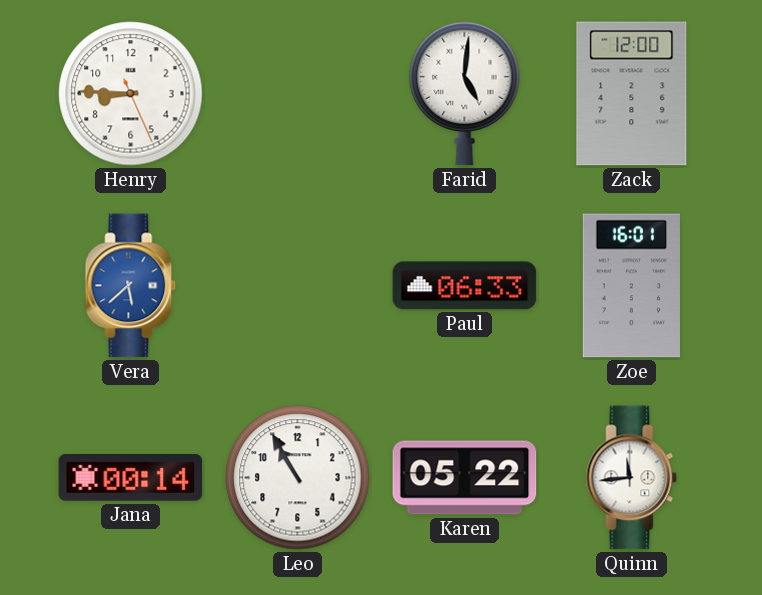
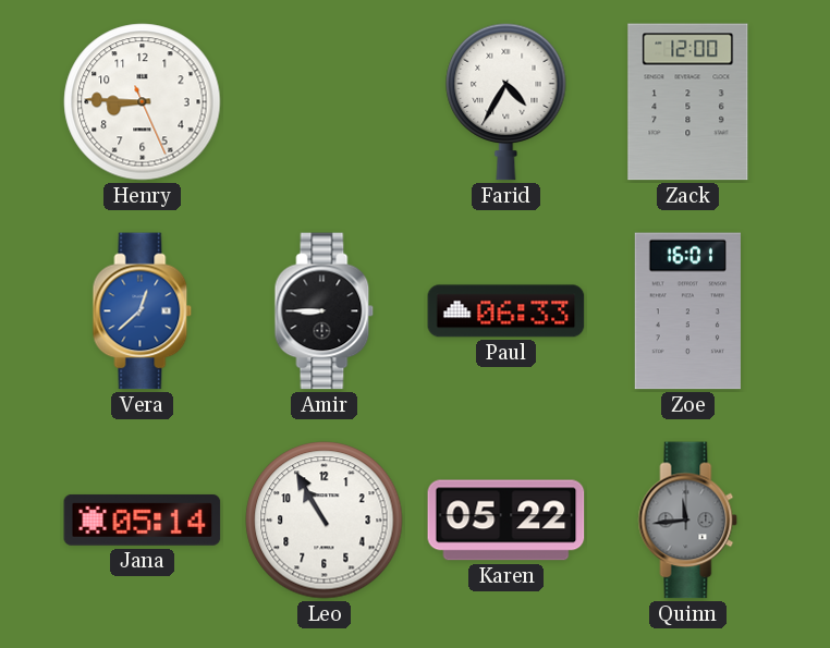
Farid: 5:01 -> 4:35
Vera: 5:38 -> 12:38
Amir: none -> 8:45
Jana: 00:14 -> 05:14
Quinn dial: white -> grey
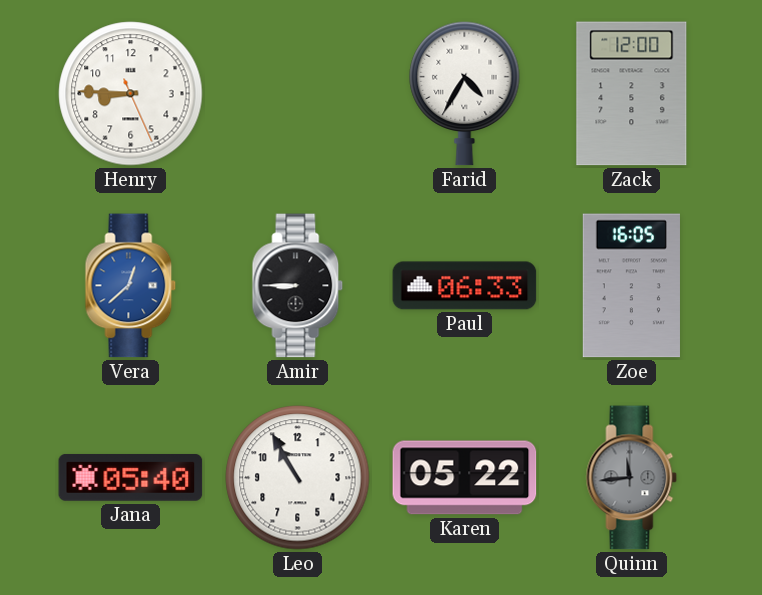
Zoe: 16:01 -> 16:05
Jana: 05:14 -> 05:40
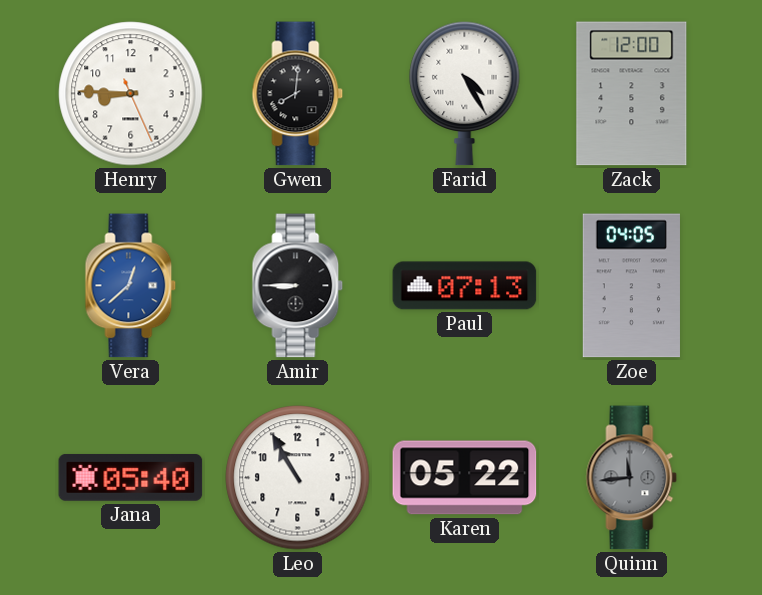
Gwen: none -> 8:01
Farid: 4:35 -> 4:25
Paul: 06:33 -> 07:13
Zoe: 16:05 -> 04:05
